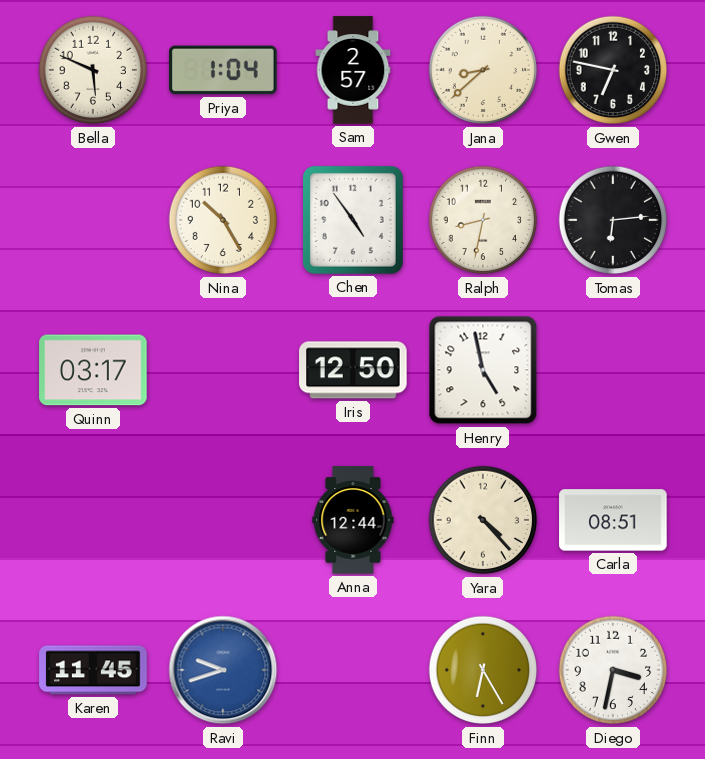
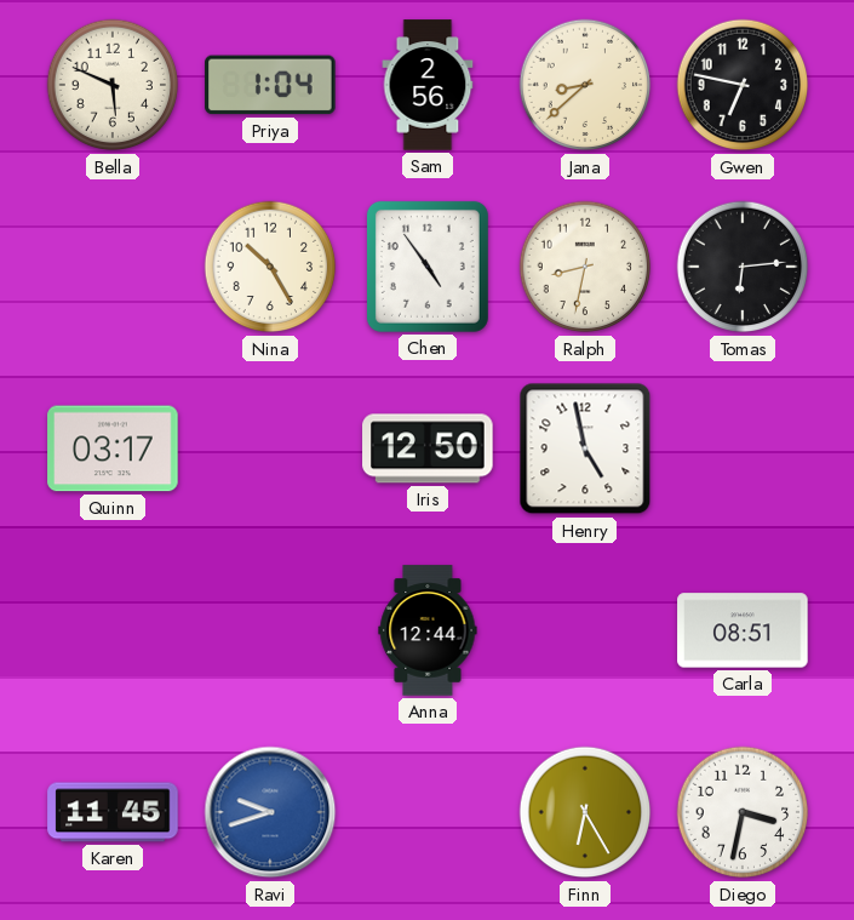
Sam: 2:57 -> 2:56
Yara: 4:23 -> none
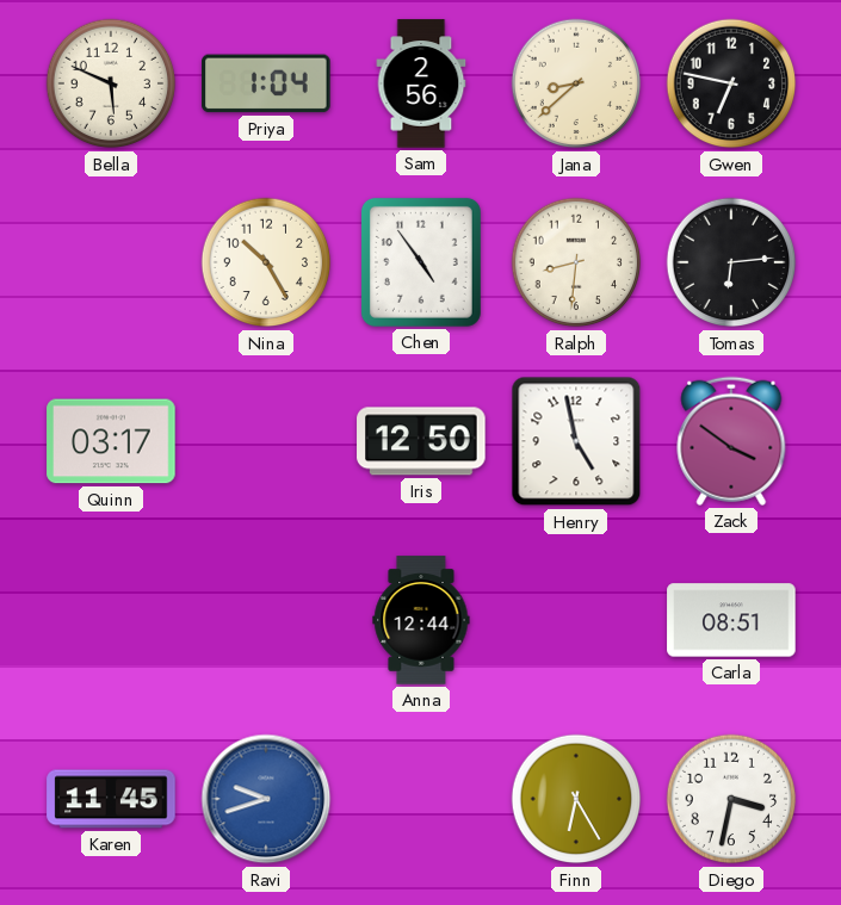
Ralph: 8:32 -> 8:31
Zack: none -> 3:51
